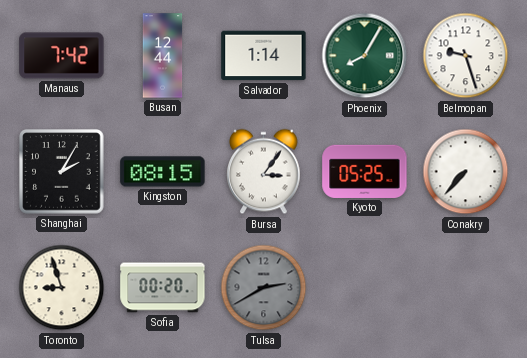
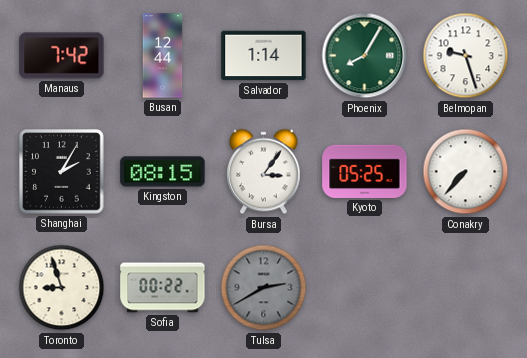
Sofia: 00:20 -> 00:22
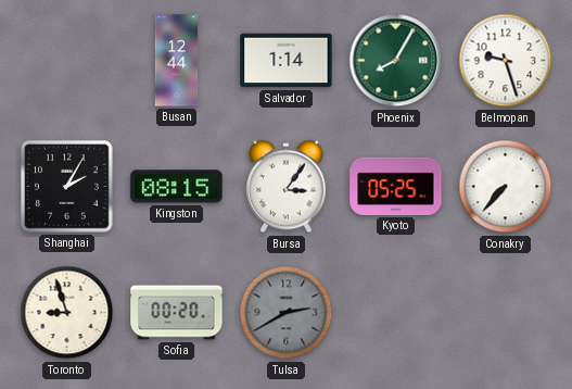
Manaus: 7:42 -> none
Sofia: 00:22 -> 00:20
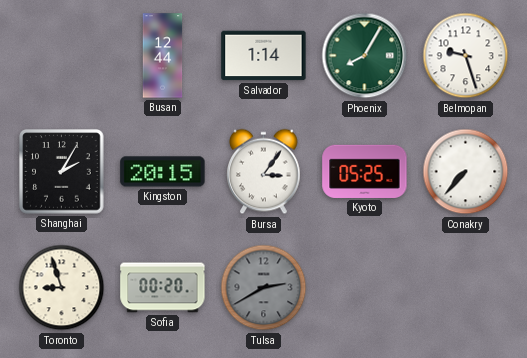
Kingston: 08:15 -> 20:15
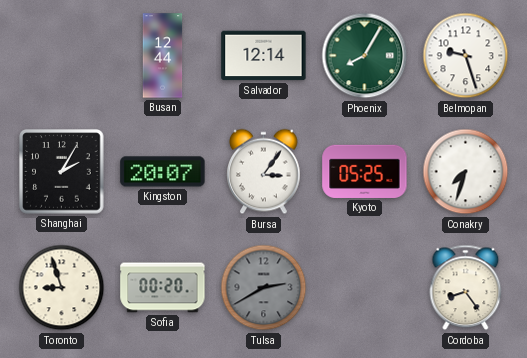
Salvador: 1:14 -> 12:14
Kingston: 20:15 -> 20:07
Conakry: 7:37 -> 7:33
Cordoba: none -> 8:24
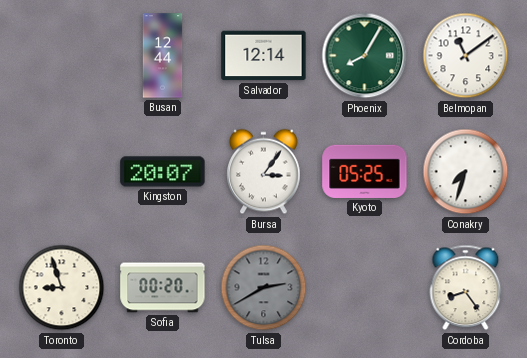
Belmopan: 9:27 -> 11:09
Shanghai: 2:05 -> none
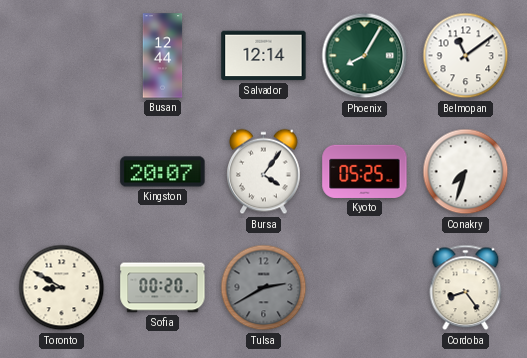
Bursa: 3:06 -> 4:06
Toronto: 8:57 -> 8:50
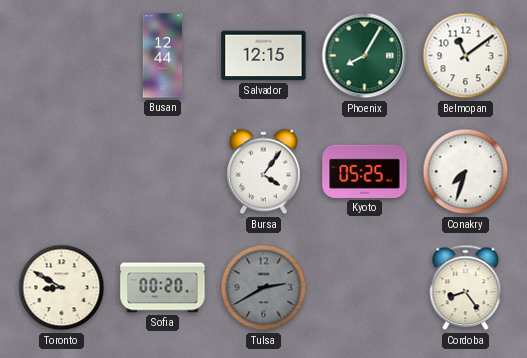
Salvador: 12:14 -> 12:15
Kingston: 20:07 -> none
